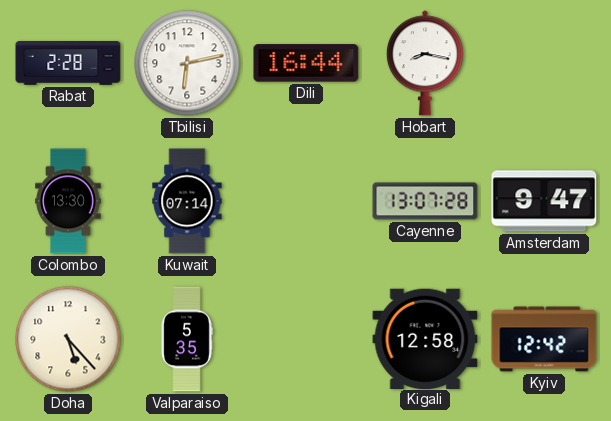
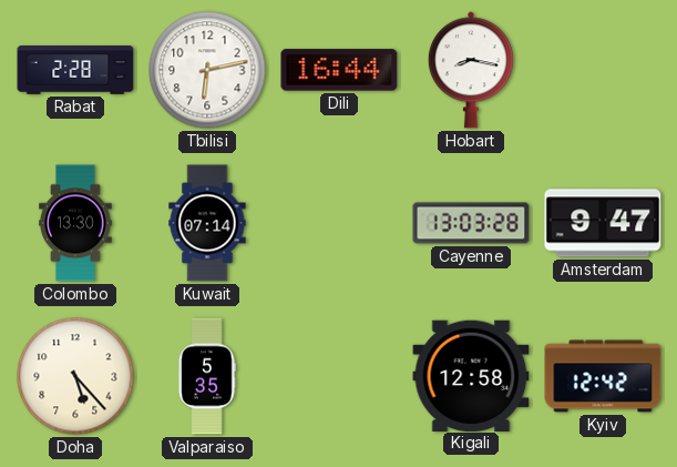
Cayenne: 13:07 -> 13:03
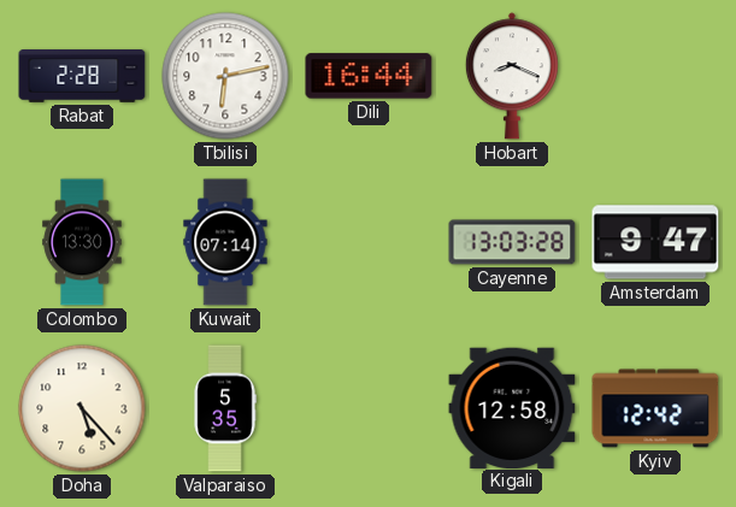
Hobart: 8:17 -> 8:19
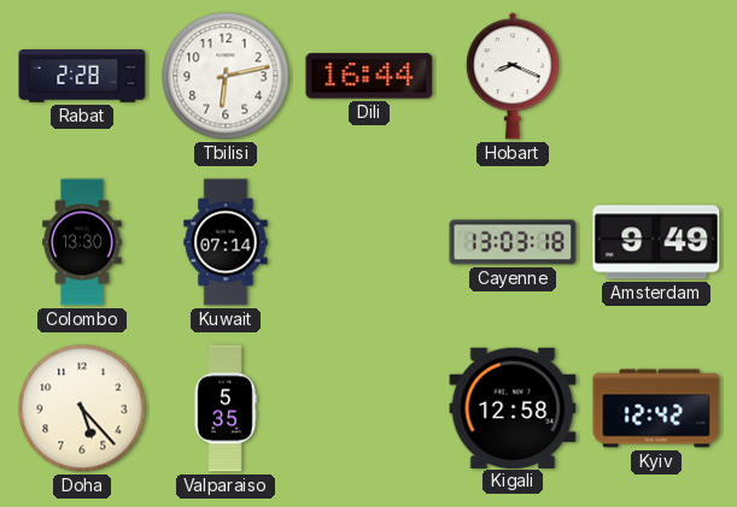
Cayenne: 13:03:28 -> 13:03:18
Amsterdam: 9:47 -> 9:49
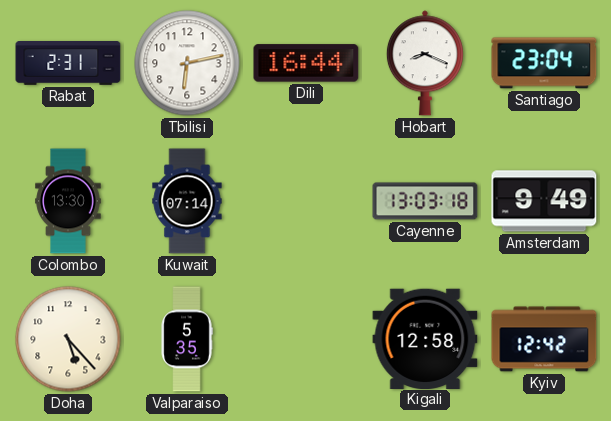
Rabat: 2:28 -> 2:31
Santiago: none -> 23:04
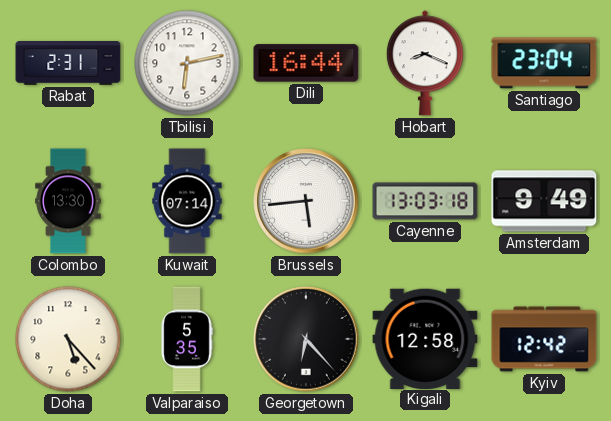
Brussels: none -> 5:44
Georgetown: none -> 6:23
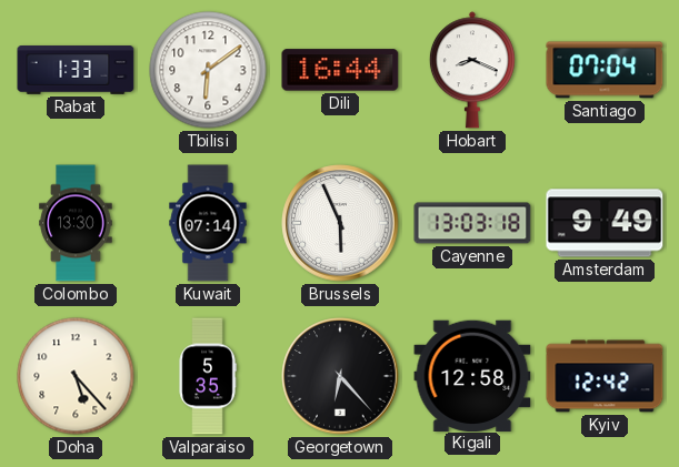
Rabat: 2:31 -> 1:33
Tbilisi: 6:13 -> 6:09
Santiago: 23:04 -> 07:04
Brussels: 5:44 -> 5:56
